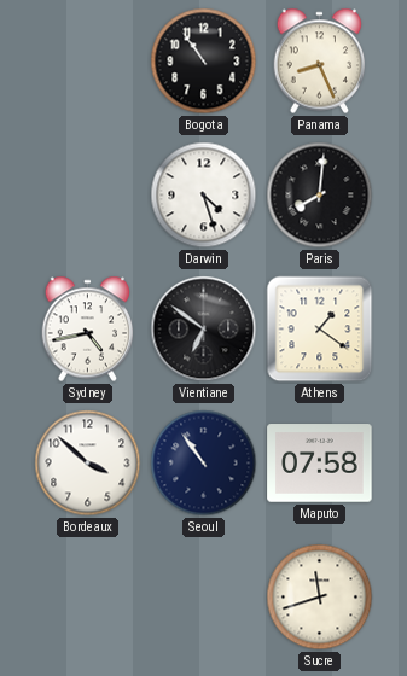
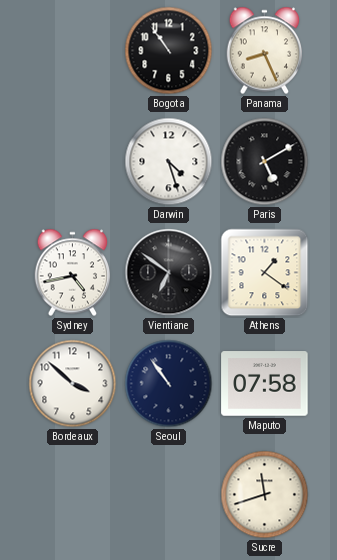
Paris: 8:01 -> 5:10
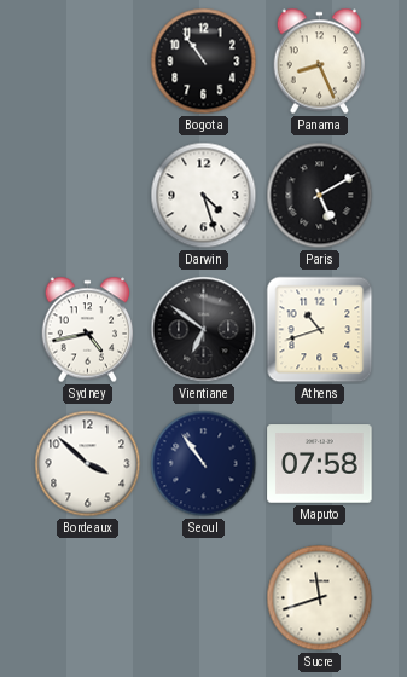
Athens: 1:21 -> 10:42
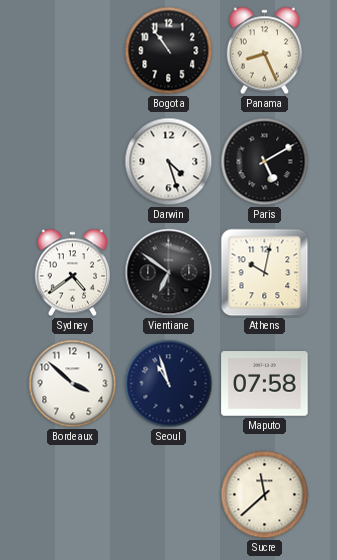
Sydney: 4:43 -> 4:39
Athens: 10:42 -> 10:02
Seoul: 10:54 -> 10:57
Sucre: 11:42 -> 11:38
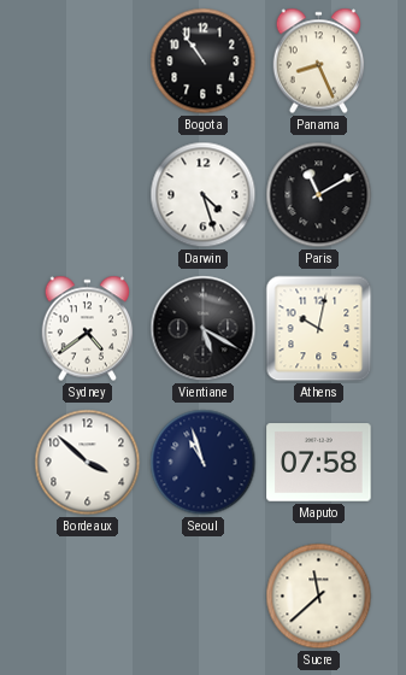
Paris: 5:10 -> 11:10
Vientiane: 6:51 -> 5:20
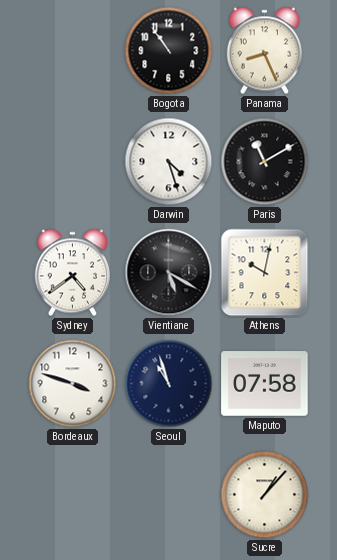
Bordeaux: 3:52 -> 3:48
Sucre: 11:38 -> 1:07
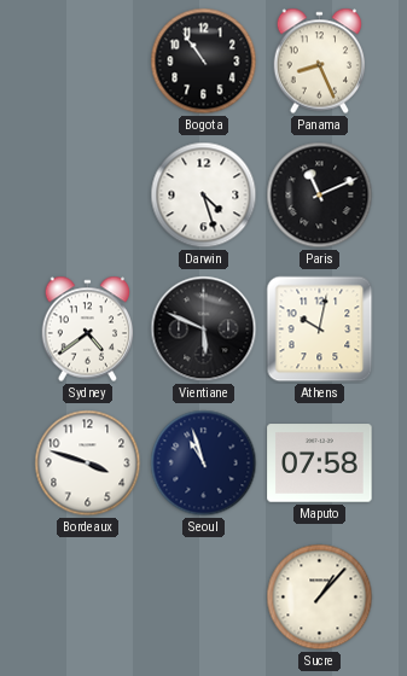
Paris: 11:10 -> 11:11
Vientiane: 5:20 -> 5:49
